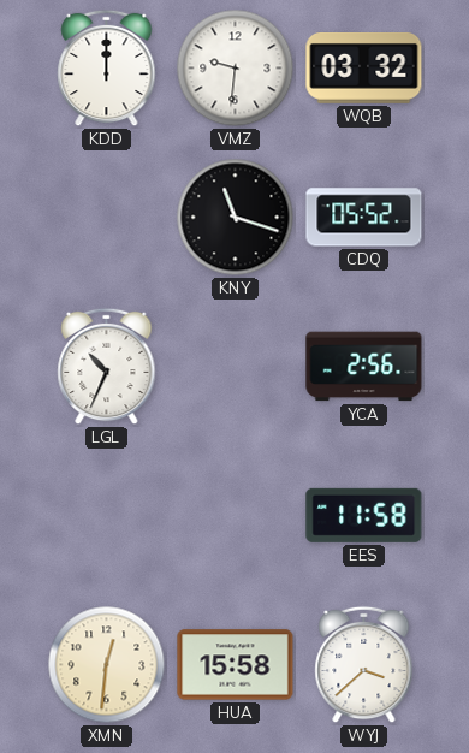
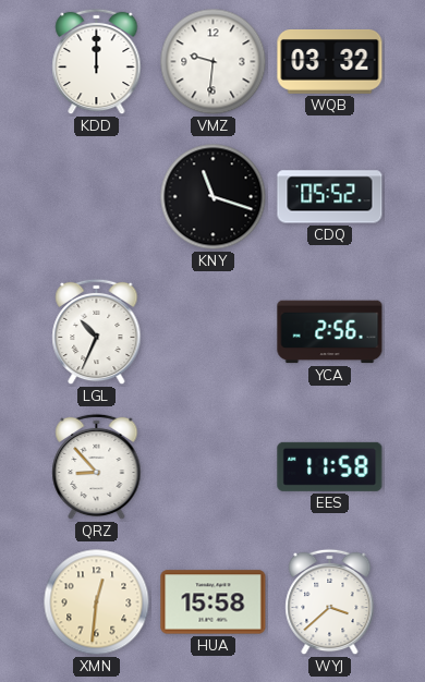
QRZ: none -> 8:53
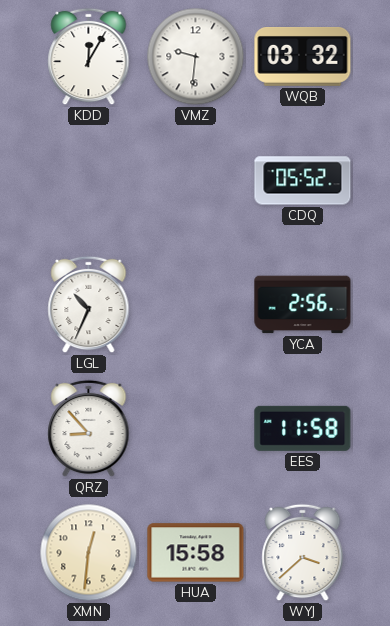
KDD: 12:00 -> 12:05
KNY: 11:18 -> none
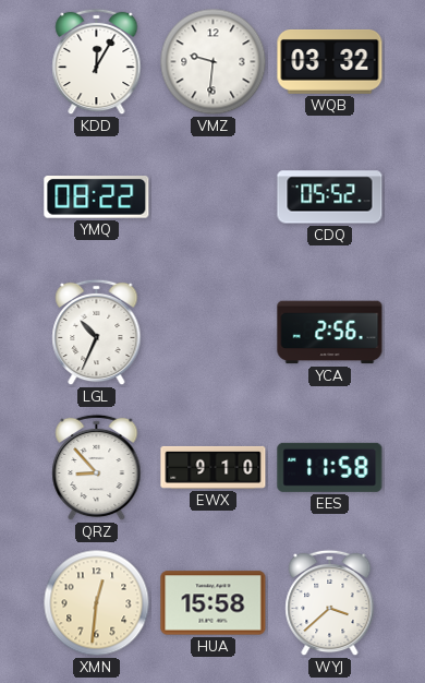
YMQ: none -> 08:22
EWX: none -> 9:10
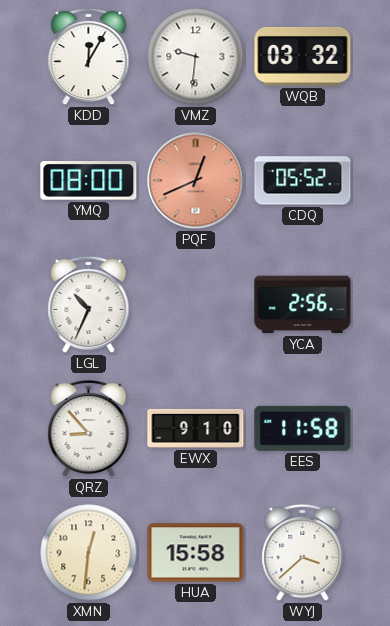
YMQ: 08:22 -> 08:00
PQF: none -> 12:41
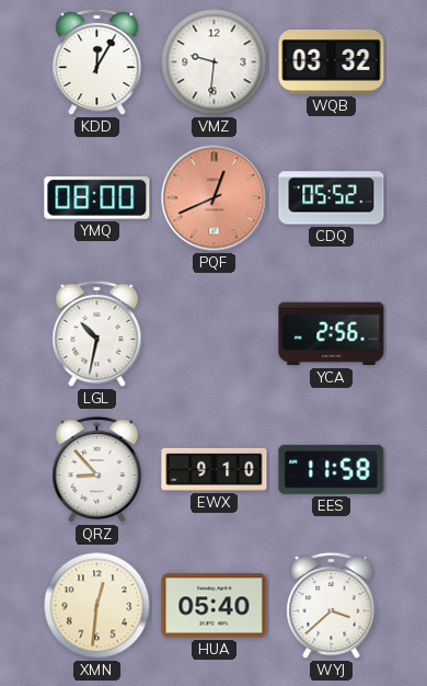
LGL: 10:34 -> 10:32
HUA: 15:58 -> 05:40
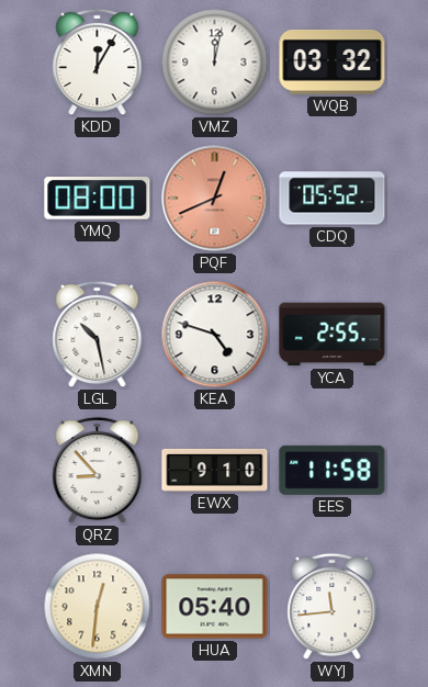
VMZ: 9:31 -> 12:02
LGL: 10:32 -> 10:28
KEA: none -> 4:48
YCA: 2:56 -> 2:55
WYJ: 3:38 -> 11:44
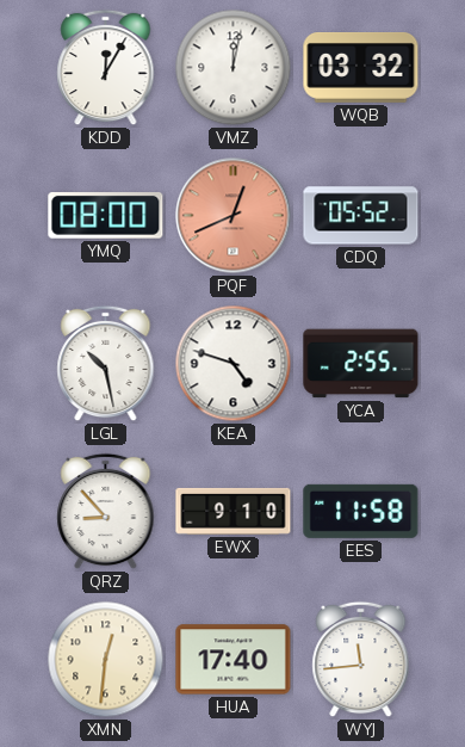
HUA: 05:40 -> 17:40
